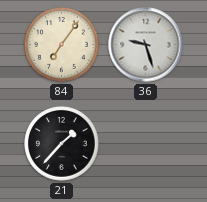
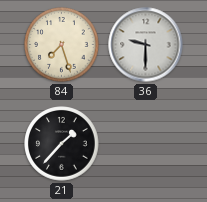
84: 7:06 -> 7:27
36: 9:27 -> 9:30
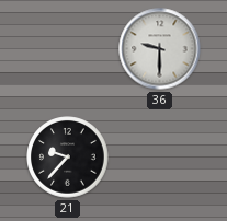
84: 7:27 -> none
21: 1:37 -> 9:37
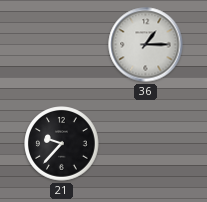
36: 9:30 -> 1:15
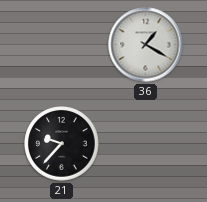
36: 1:15 -> 1:20
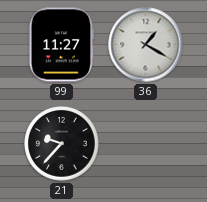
99: none -> 11:27
